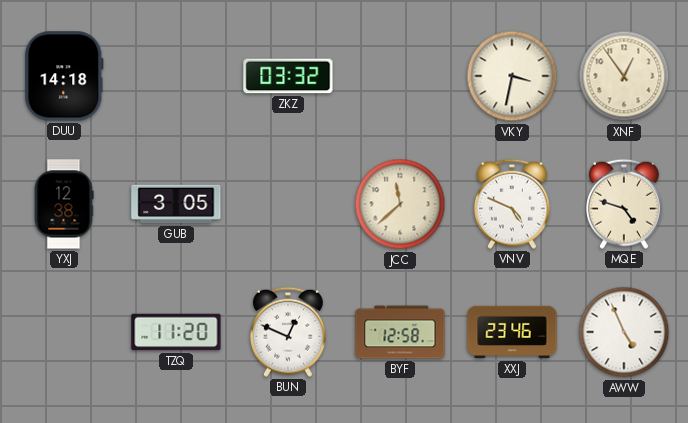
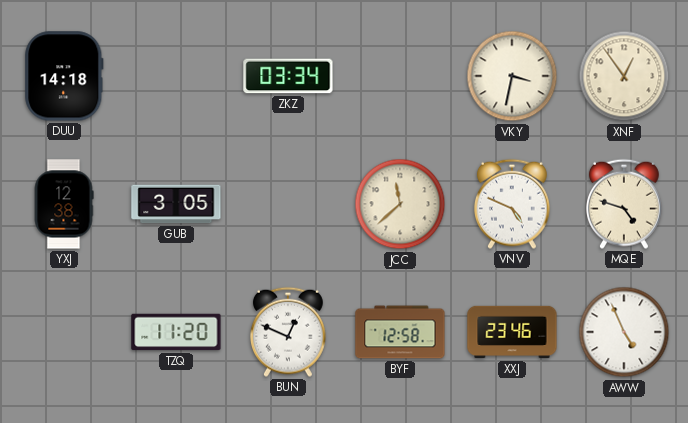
ZKZ: 03:32 -> 03:34
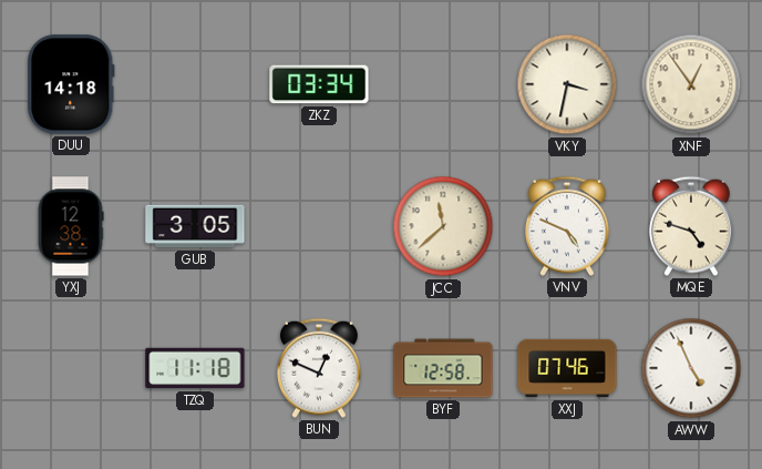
TZQ: 11:20 -> 11:18
XXJ: 23:46 -> 07:46
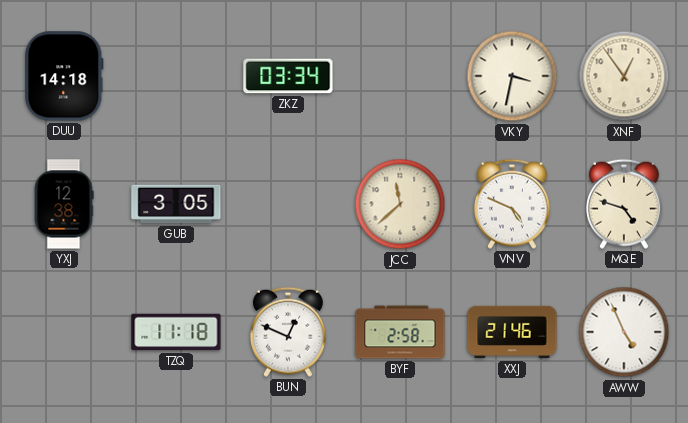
BYF: 12:58 -> 2:58
XXJ: 07:46 -> 21:46
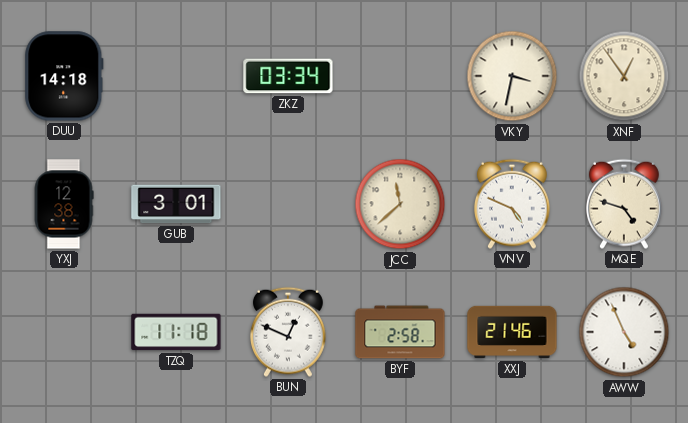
GUB: 3:05 -> 3:01
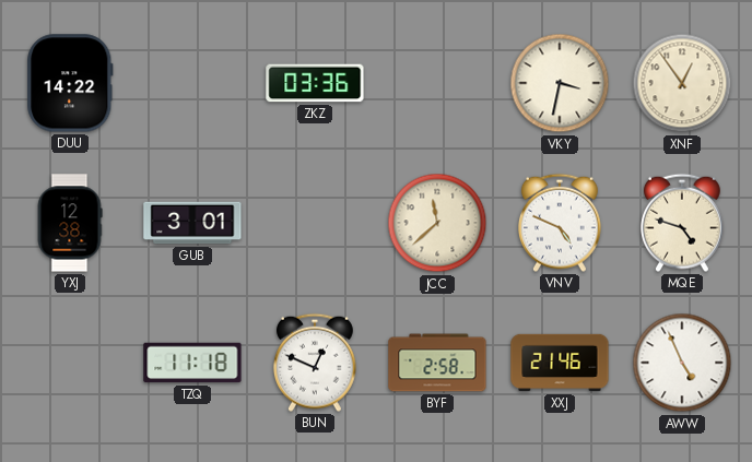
DUU: 14:18 -> 14:22
ZKZ: 03:34 -> 03:36
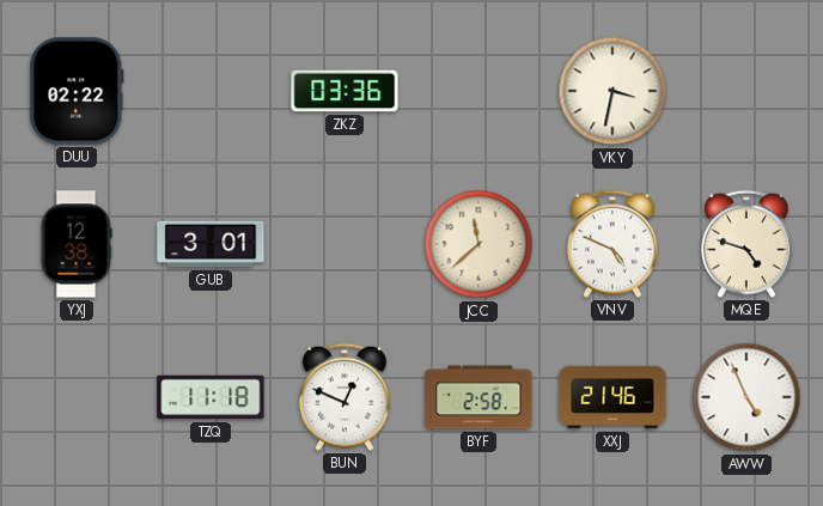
DUU: 14:22 -> 02:22
XNF: 12:54 -> none
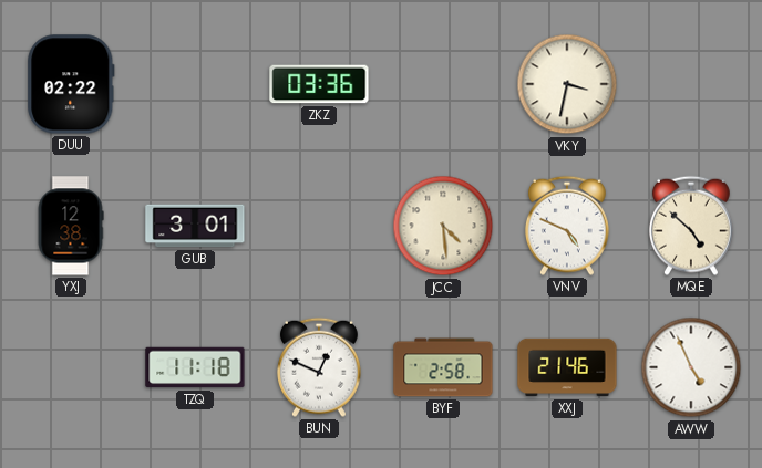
JCC: 11:38 -> 4:29
MQE: 4:48 -> 4:52
